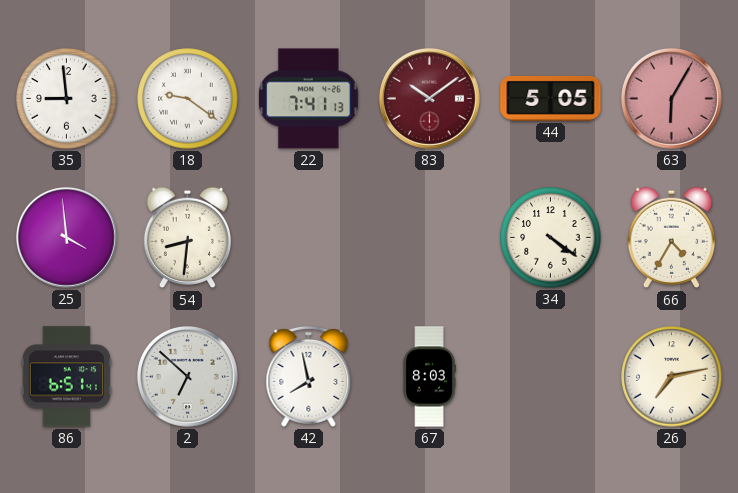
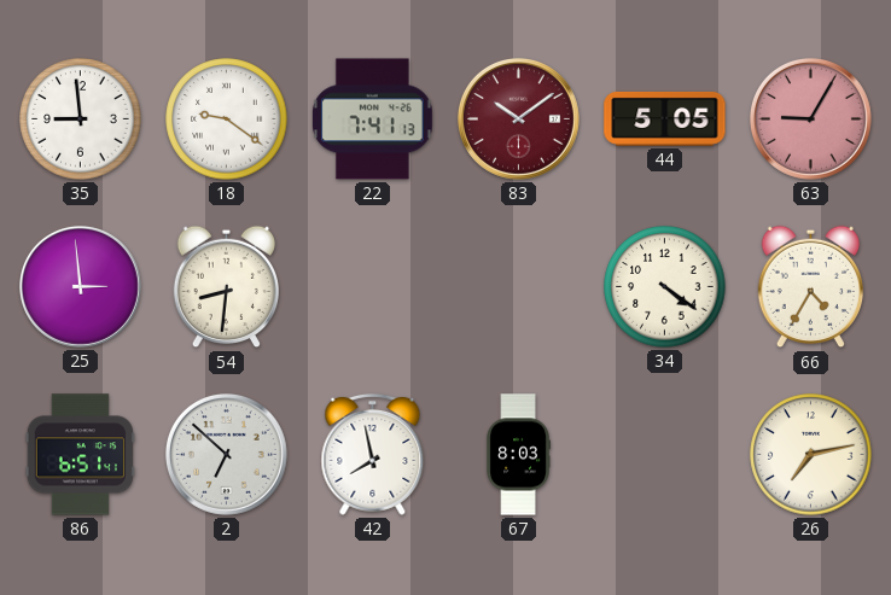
63: 6:05 -> 9:05
25: 3:59 -> 2:59
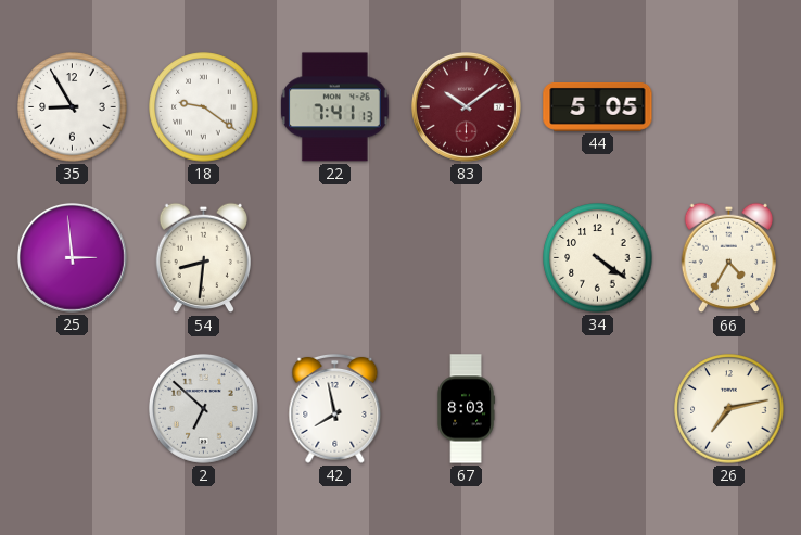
35: 8:59 -> 8:55
63: 9:05 -> none
86: 6:51 -> none
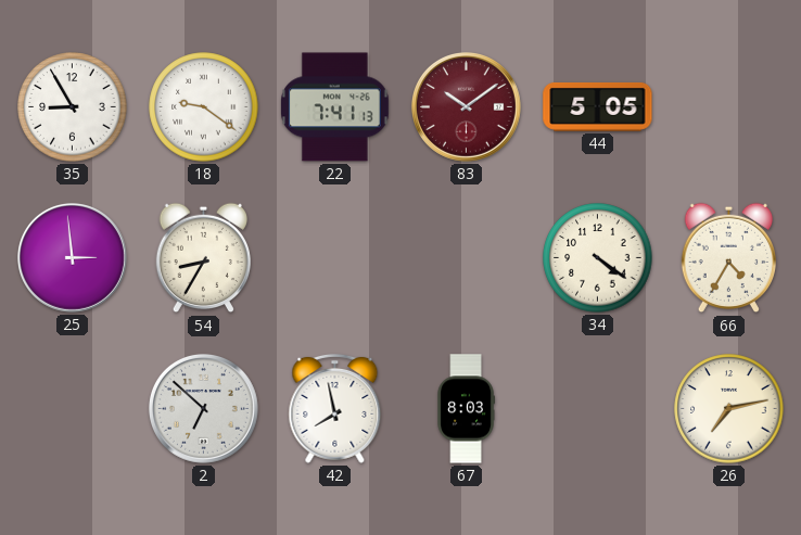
54: 8:31 -> 8:35
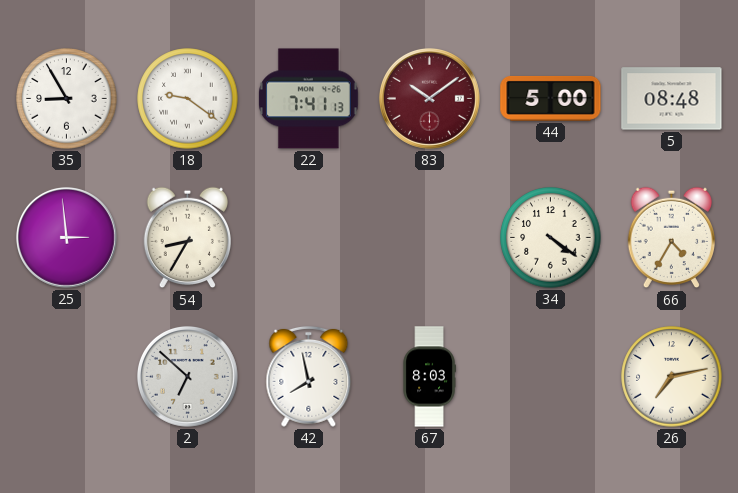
44: 5:05 -> 5:00
5: none -> 08:48
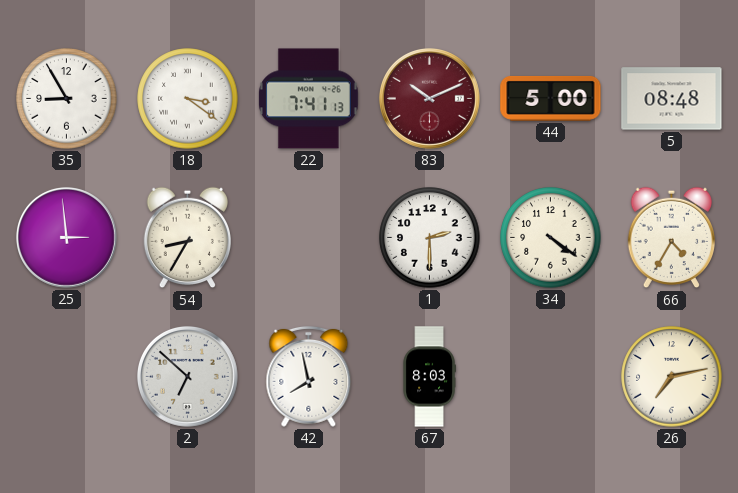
18: 9:21 -> 3:21
83: 10:09 -> 10:11
1: none -> 2:30
